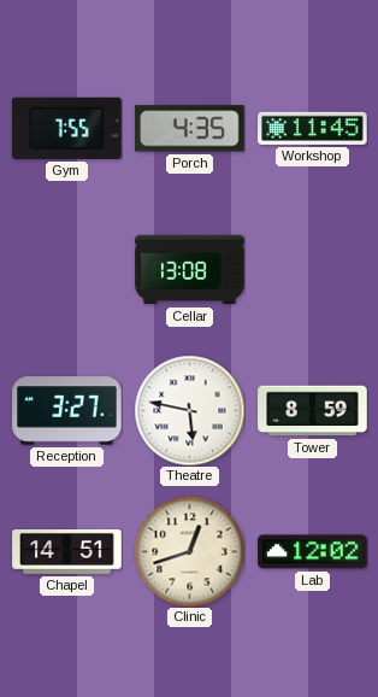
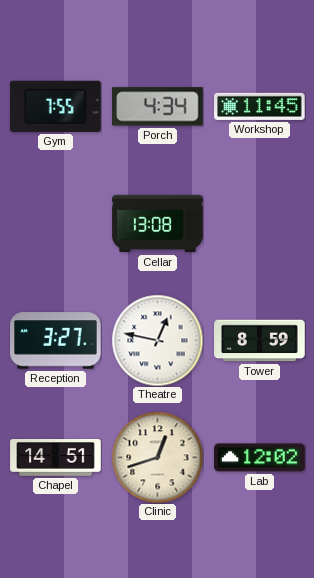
Porch: 4:35 -> 4:34
Theatre: 5:47 -> 12:47
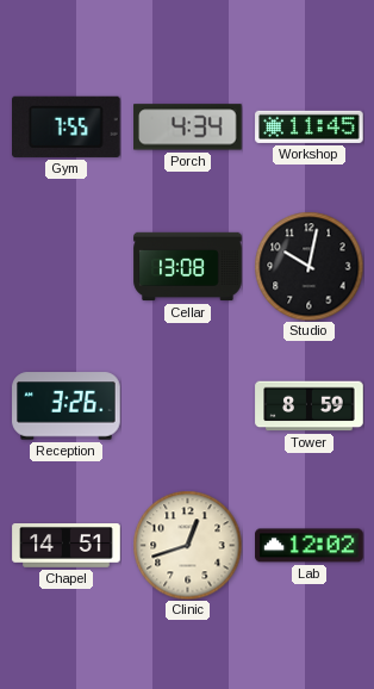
Studio: none -> 10:02
Reception: 3:27 -> 3:26
Theatre: 12:47 -> none
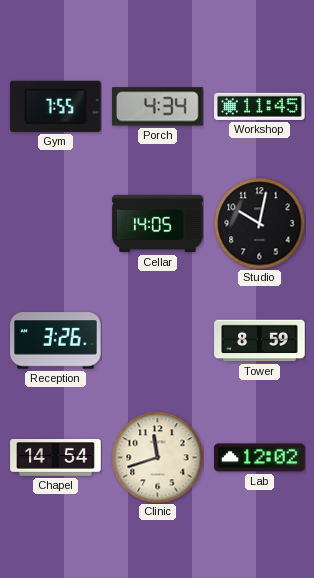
Cellar: 13:08 -> 14:05
Chapel: 14:51 -> 14:54
Clinic: 12:42 -> 11:42
